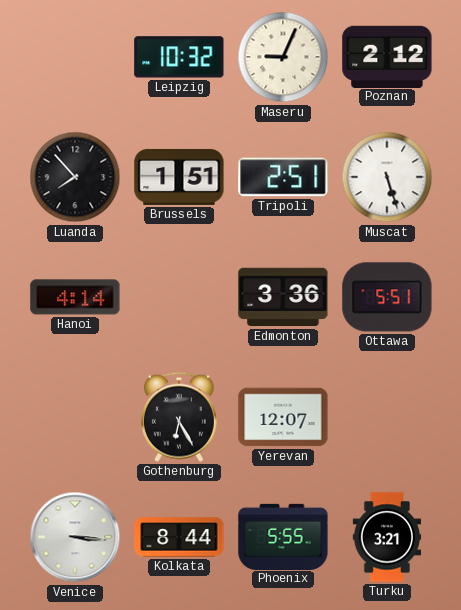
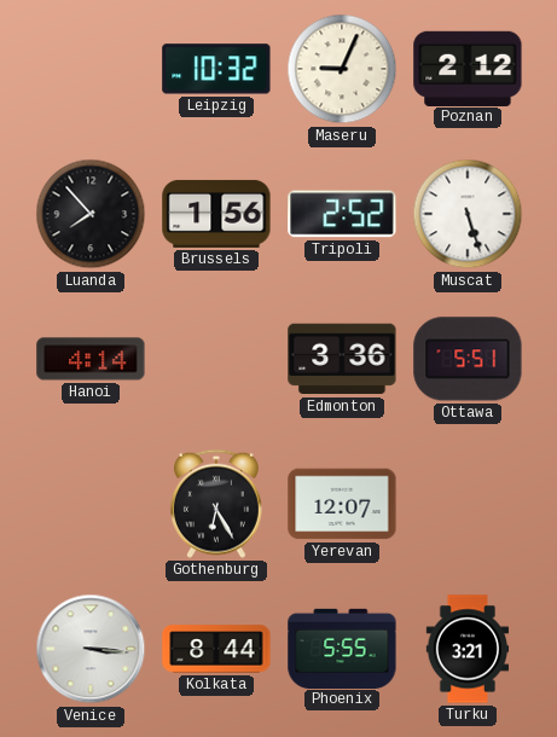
Brussels: 1:51 -> 1:56
Tripoli: 2:51 -> 2:52
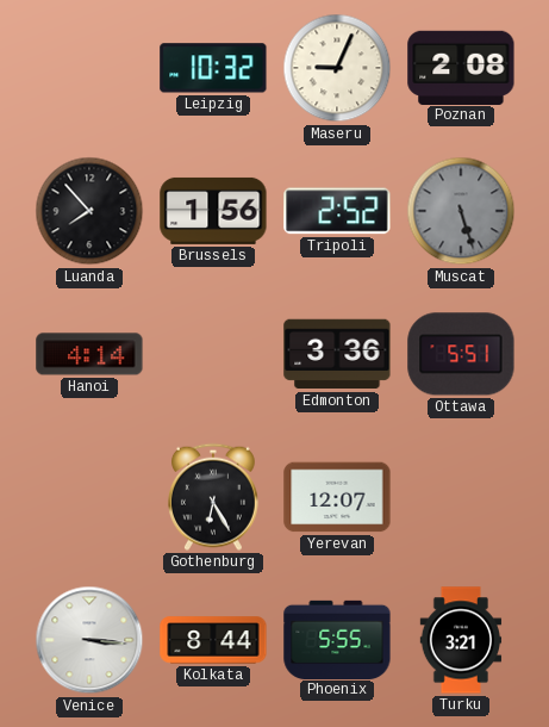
Poznan: 2:12 -> 2:08
Muscat dial: white -> grey
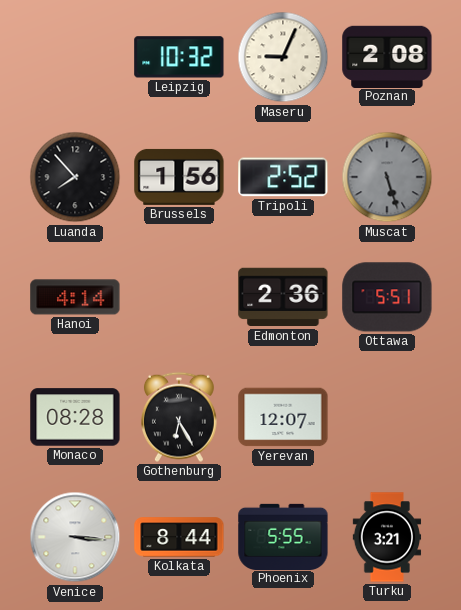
Edmonton: 3:36 -> 2:36
Monaco: none -> 08:28
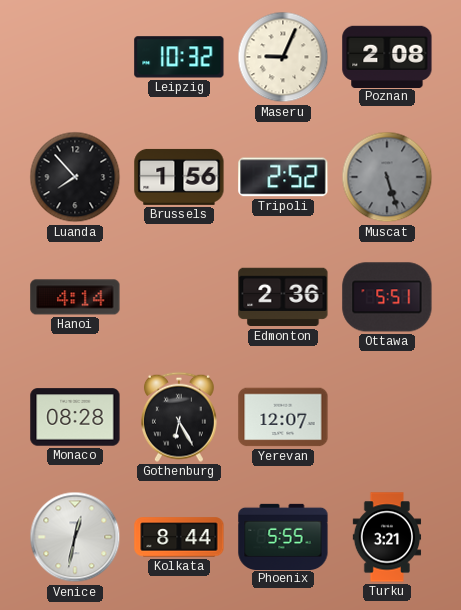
Venice: 3:16 -> 12:32
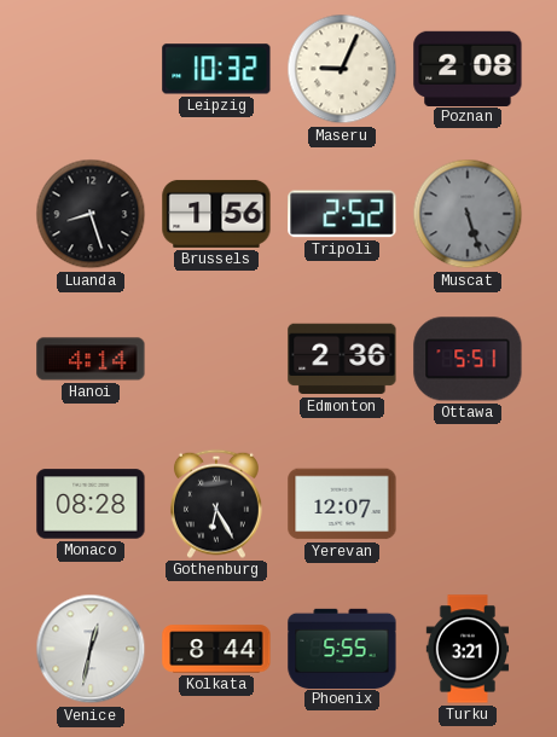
Luanda: 7:53 -> 8:27
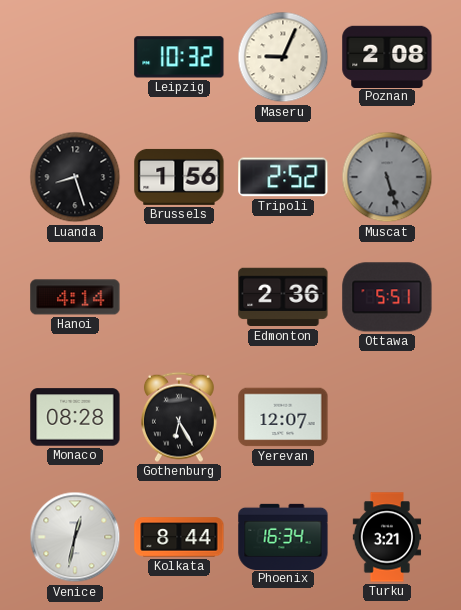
Phoenix: 5:55 -> 16:34
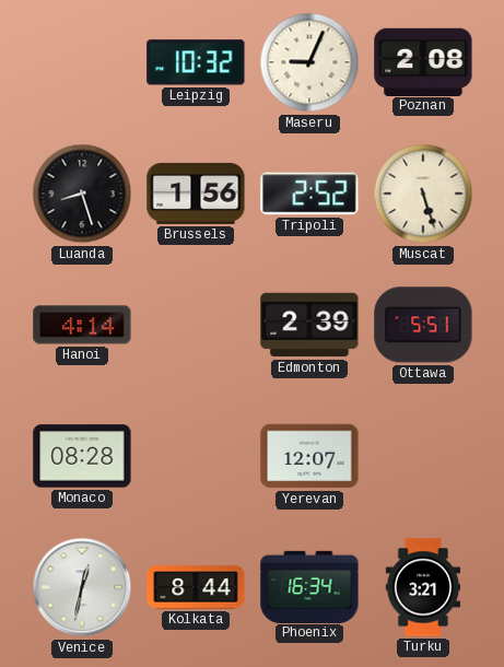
Muscat dial: grey -> cream
Edmonton: 2:36 -> 2:39
Gothenburg: 6:25 -> none
